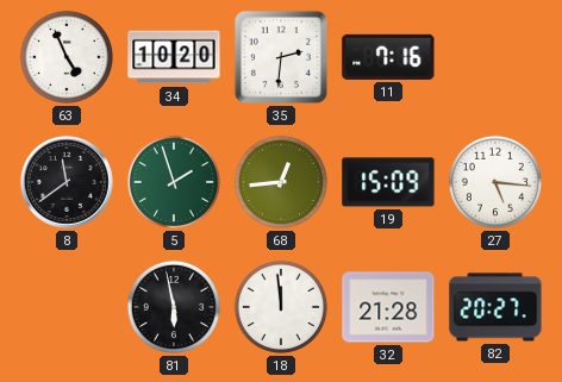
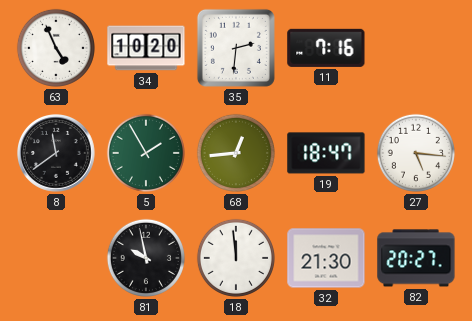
5: 1:57 -> 1:55
19: 15:09 -> 18:47
81: 5:58 -> 9:58
32: 21:28 -> 21:30
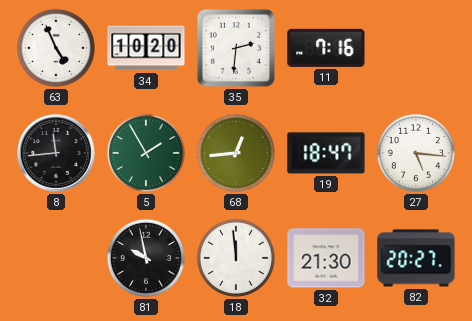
8: 11:39 -> 11:44
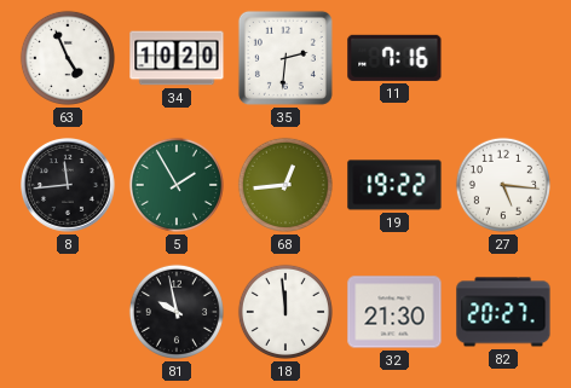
19: 18:47 -> 19:22
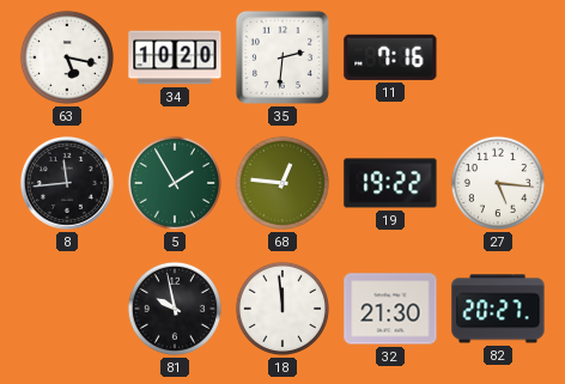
63: 4:56 -> 5:17
68: 12:44 -> 12:46
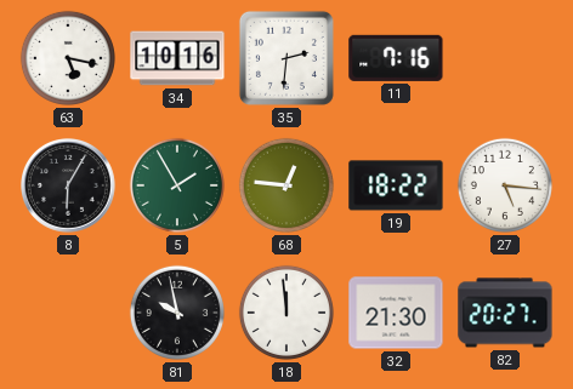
34: 10:20 -> 10:16
8: 11:44 -> 6:05
19: 19:22 -> 18:22
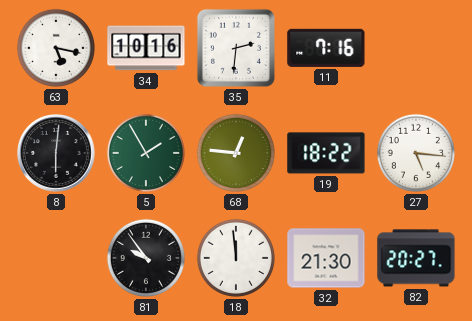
8: 6:05 -> 6:01
81: 9:58 -> 9:54
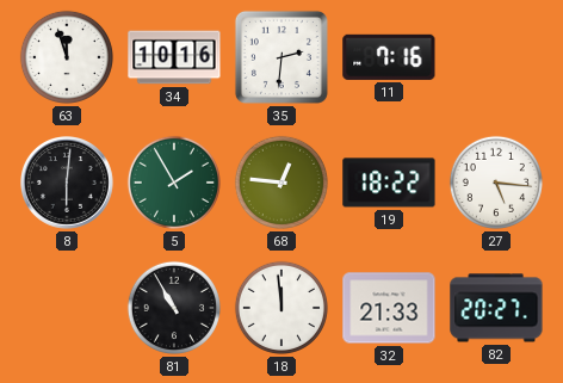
63: 5:17 -> 11:57
81: 9:54 -> 10:55
32: 21:30 -> 21:33
